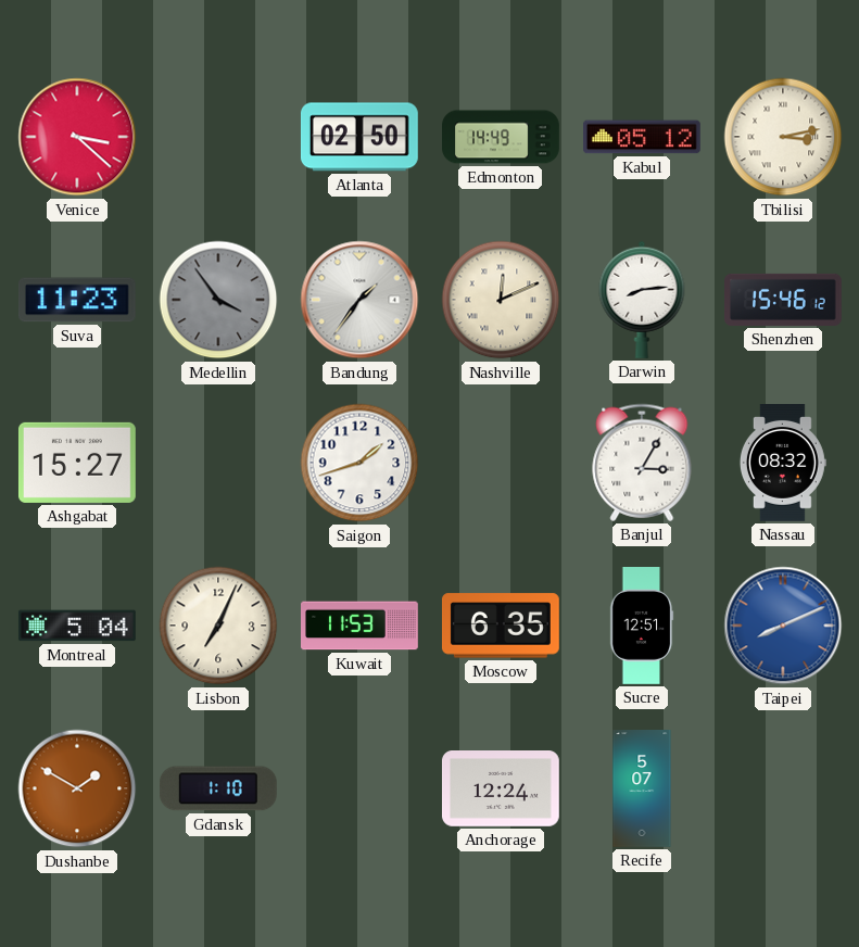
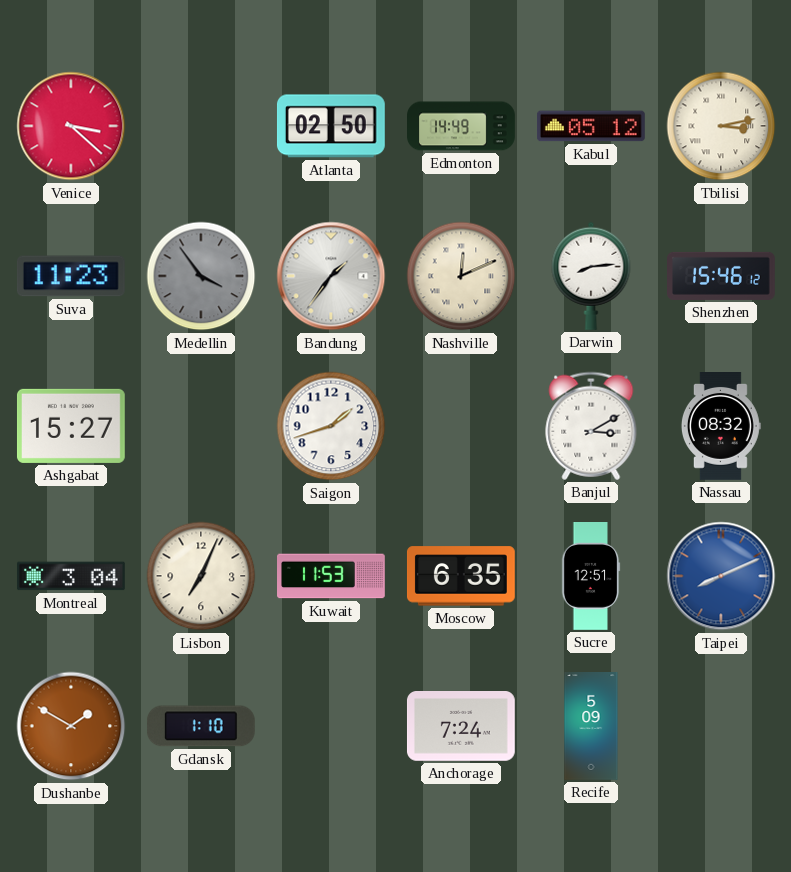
Banjul: 3:05 -> 3:10
Montreal: 5:04 -> 3:04
Anchorage: 12:24 -> 7:24
Recife: 5:07 -> 5:09
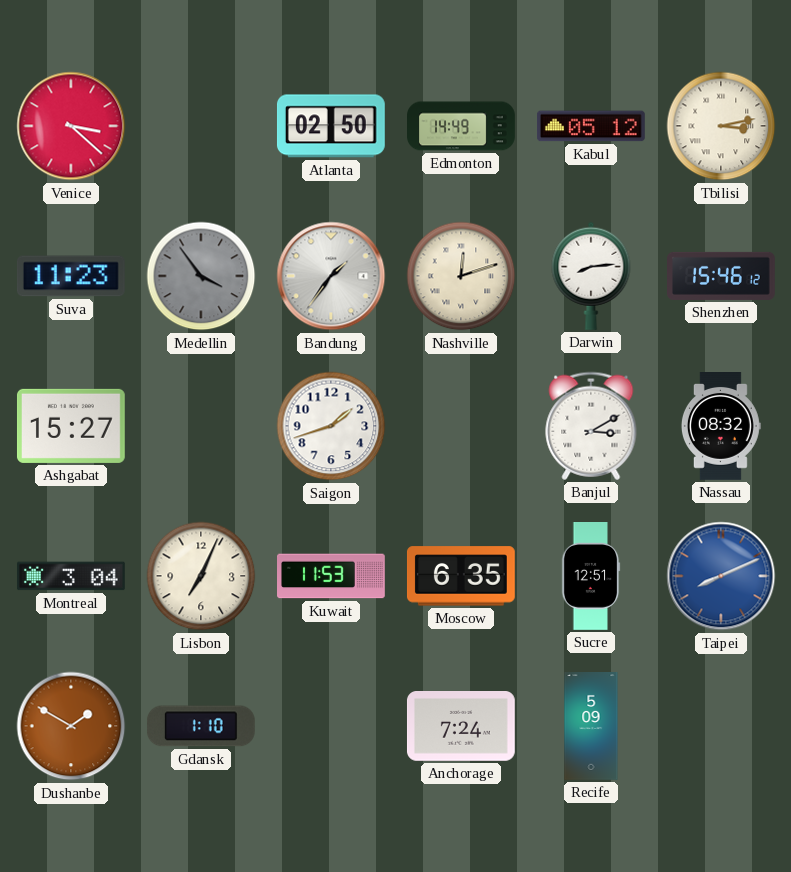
Nashville: 12:11 -> 12:12
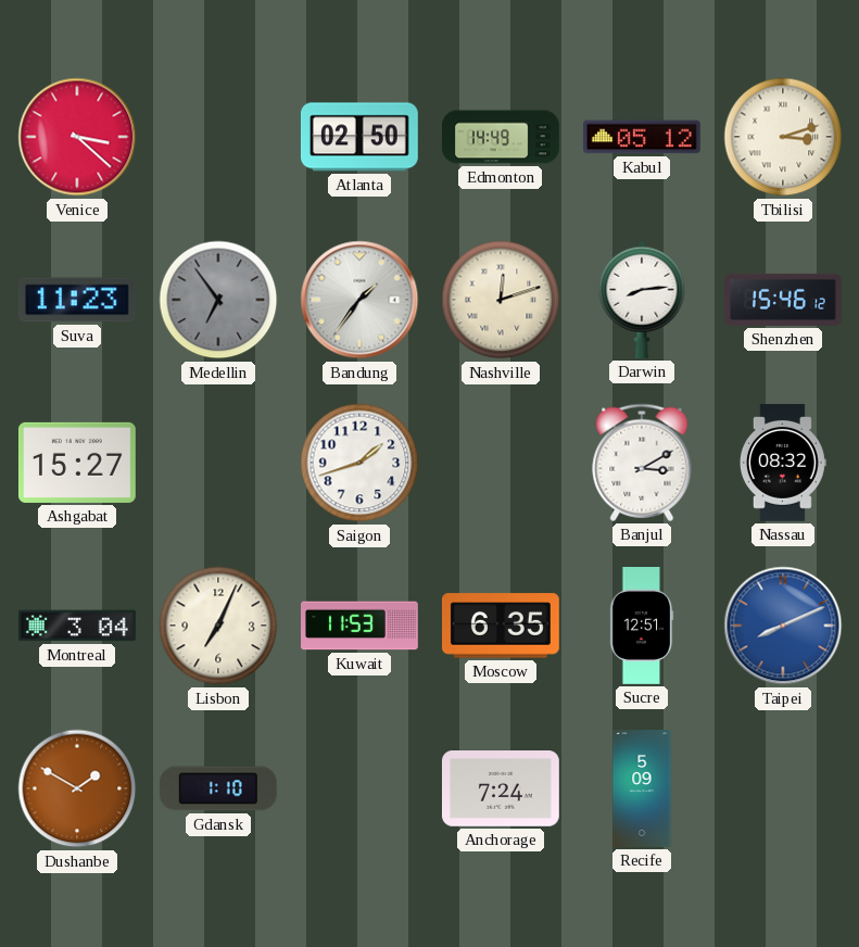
Tbilisi: 3:13 -> 3:12
Medellin: 3:54 -> 6:54
